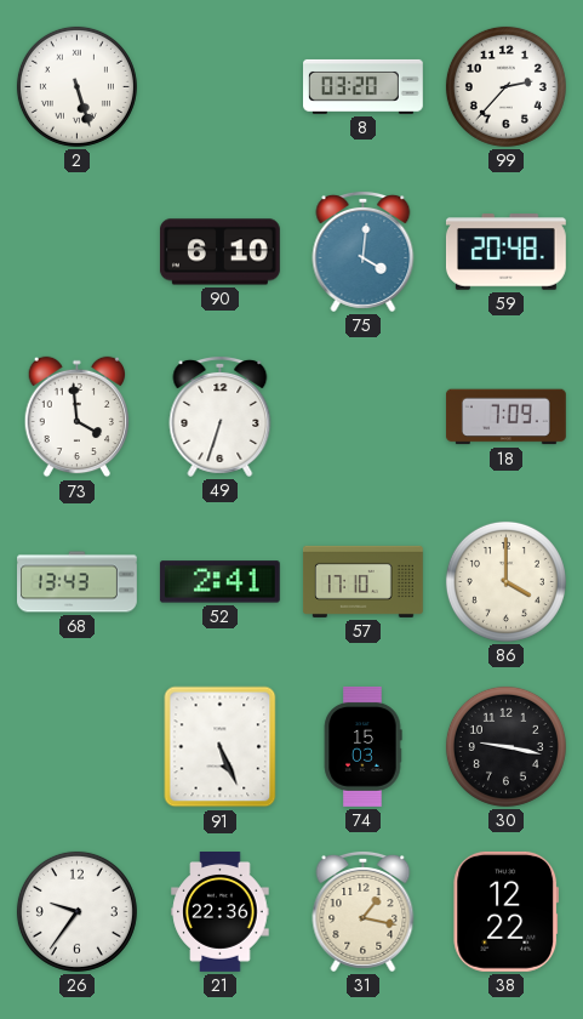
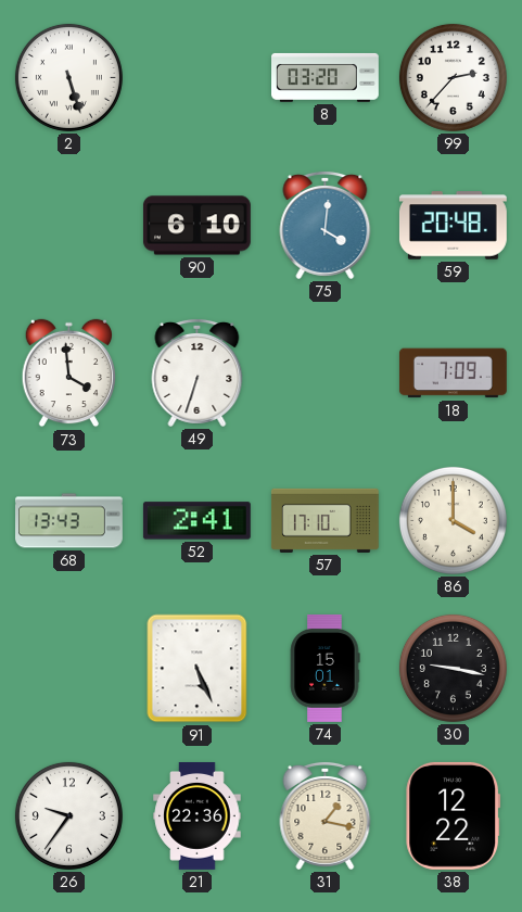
74: 15:03 -> 15:01
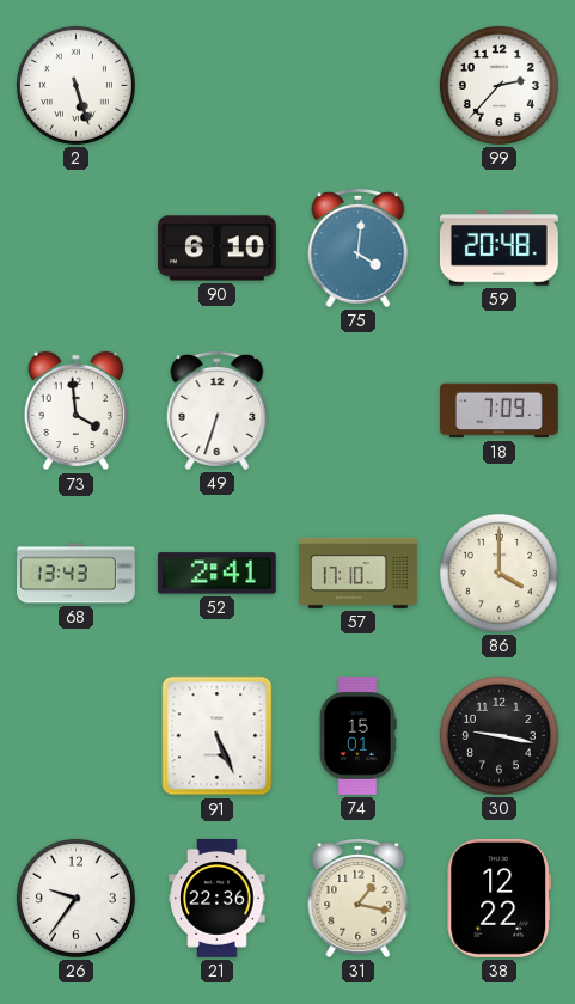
8: 03:20 -> none
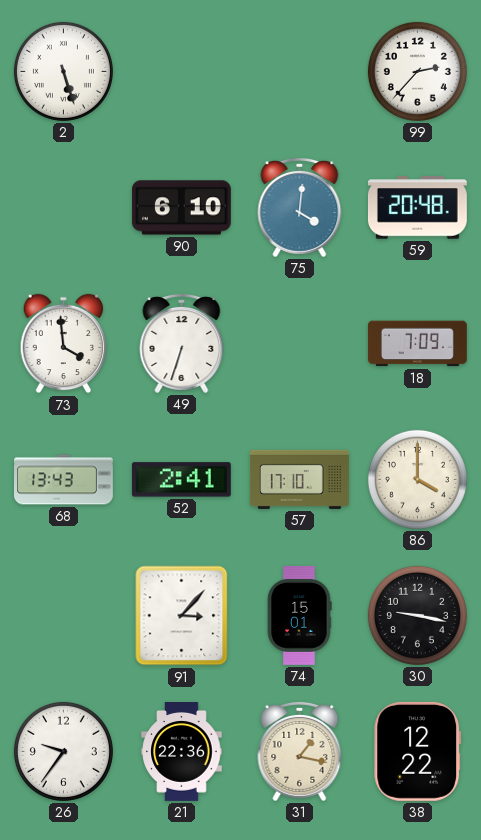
91: 5:26 -> 3:07
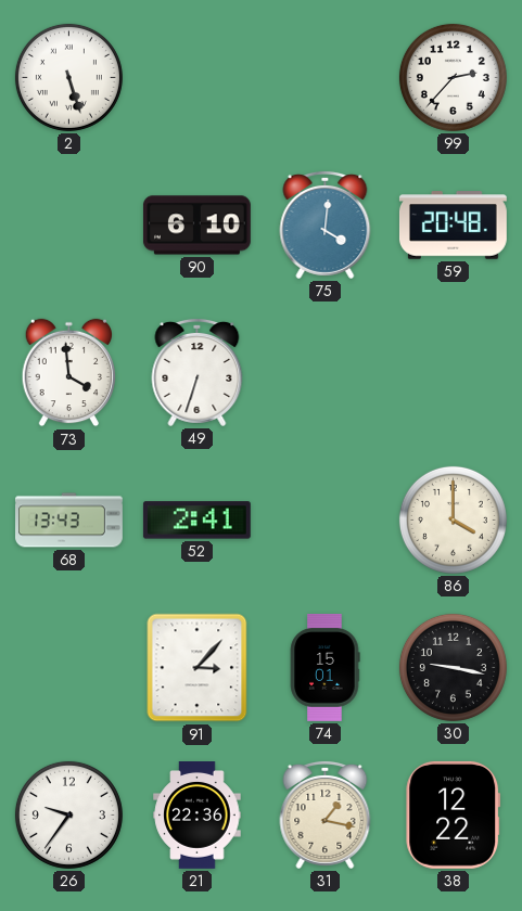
18: 7:09 -> none
57: 17:10 -> none
